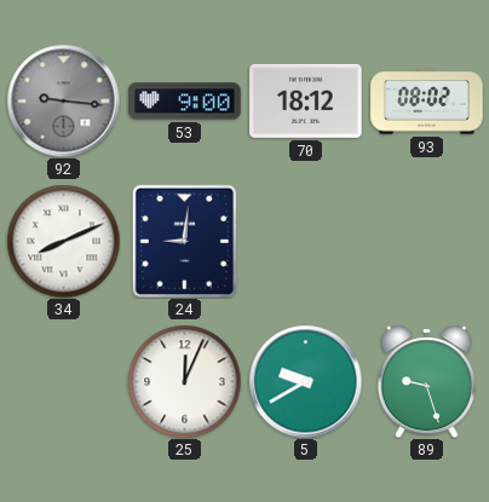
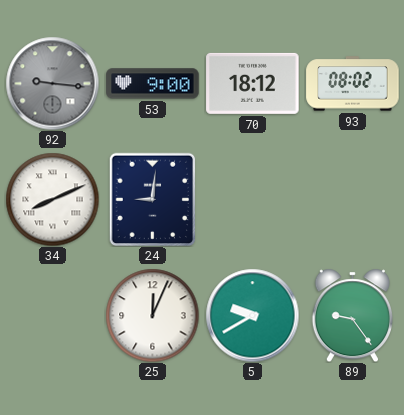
89: 9:27 -> 9:24
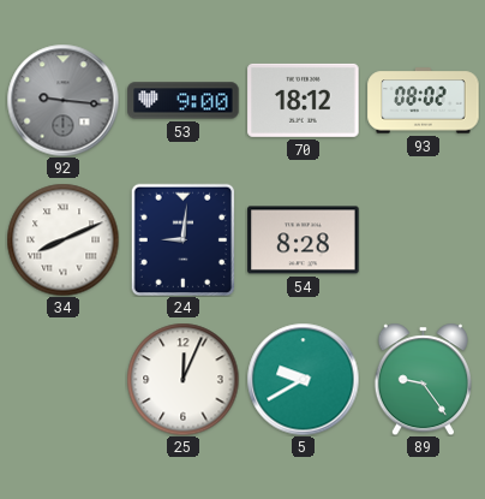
54: none -> 8:28
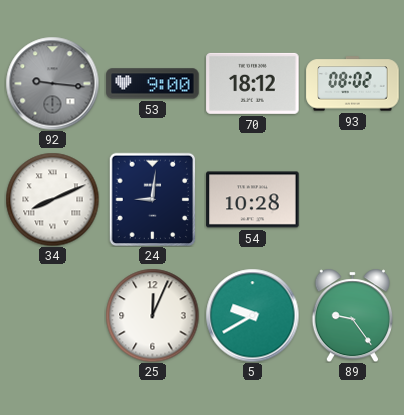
54: 8:28 -> 10:28
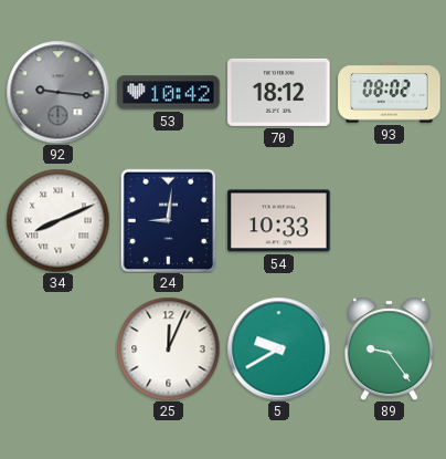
53: 9:00 -> 10:42
54: 10:28 -> 10:33
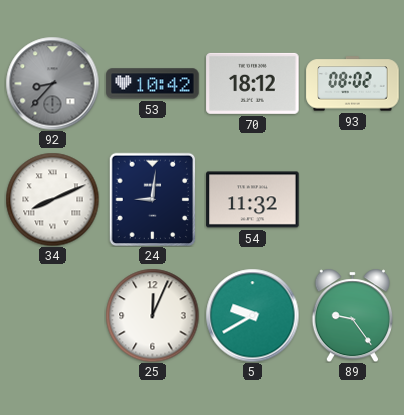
92: 9:16 -> 8:37
54: 10:33 -> 11:32
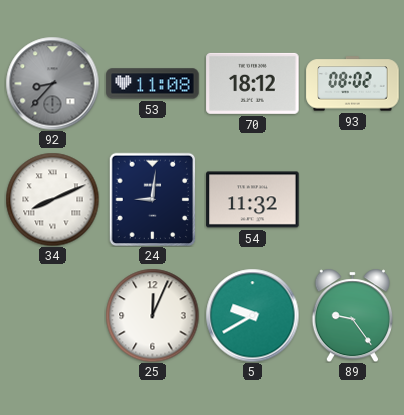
53: 10:42 -> 11:08
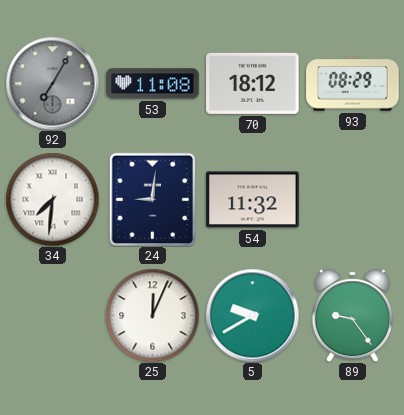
92: 8:37 -> 7:05
93: 08:02 -> 08:29
34: 8:11 -> 7:31
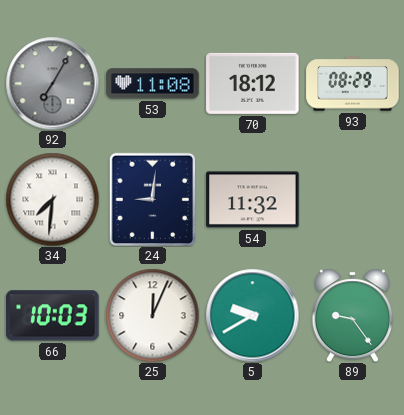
66: none -> 10:03
